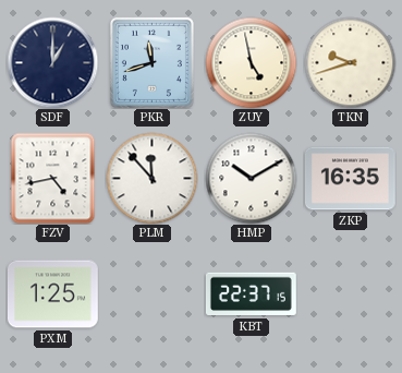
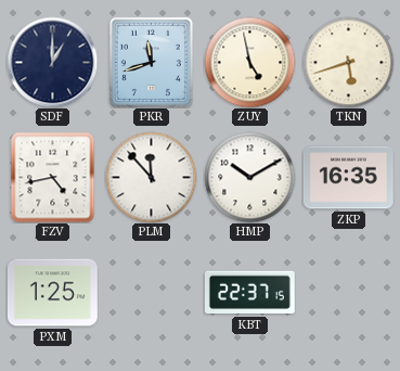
TKN: 9:42 -> 5:42
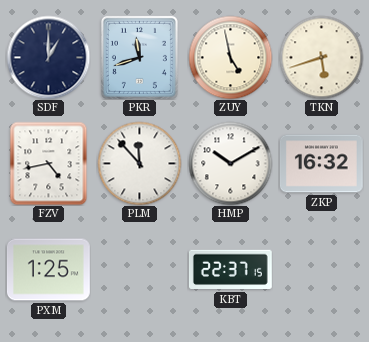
ZKP: 16:35 -> 16:32
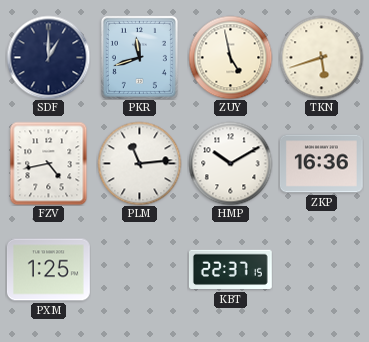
PLM: 11:53 -> 11:14
ZKP: 16:32 -> 16:36
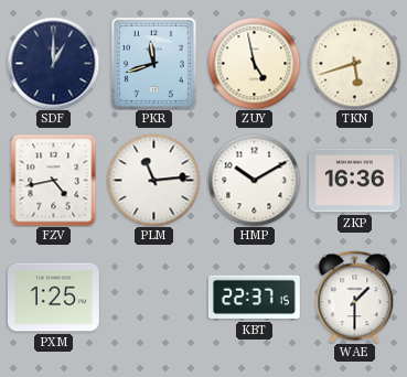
WAE: none -> 1:30
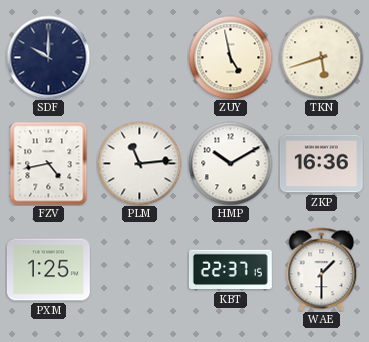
SDF: 1:00 -> 10:00
PKR: 11:42 -> none
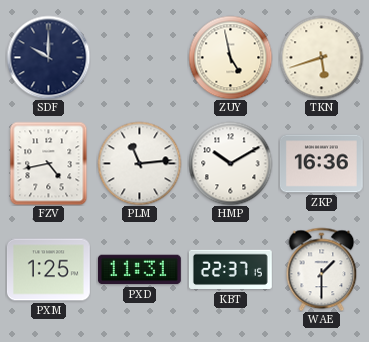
PXD: none -> 11:31
